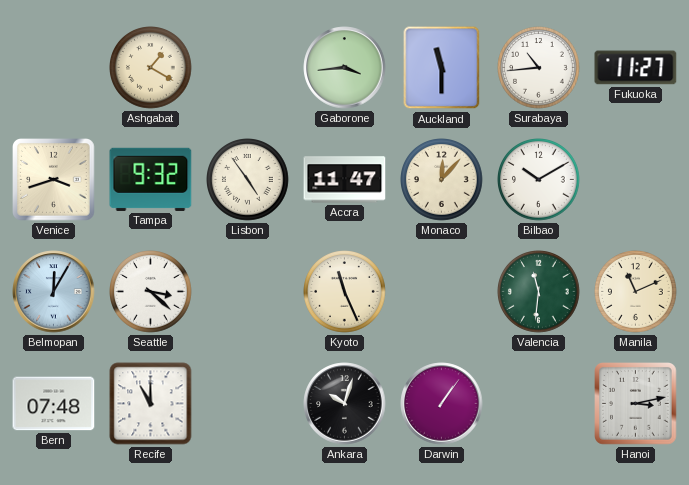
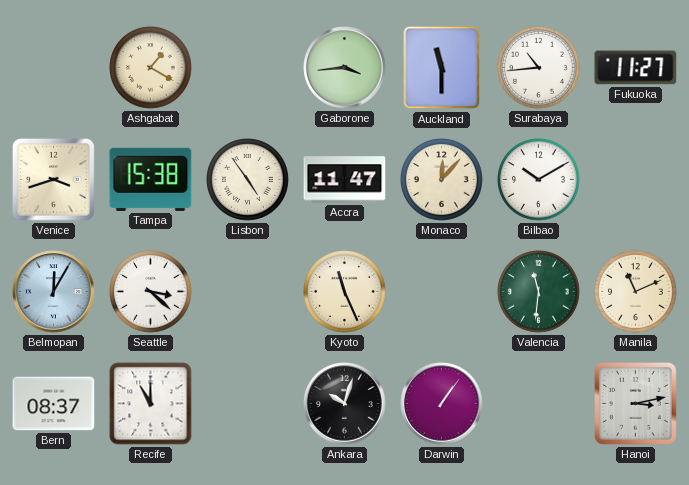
Tampa: 9:32 -> 15:38
Bern: 07:48 -> 08:37
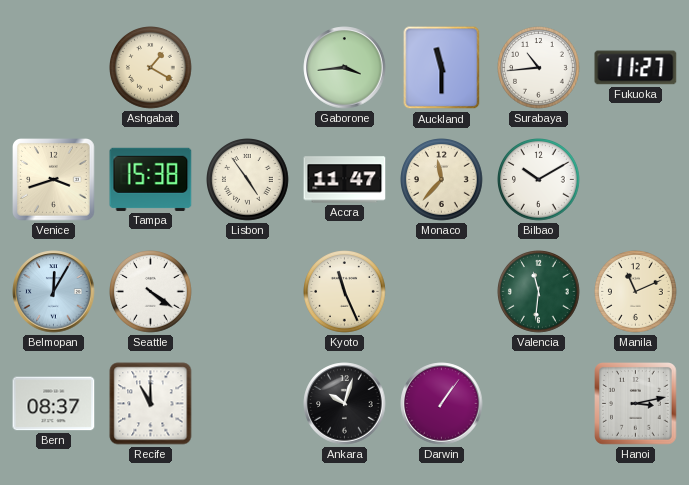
Monaco: 12:07 -> 11:37
Seattle: 3:22 -> 4:21
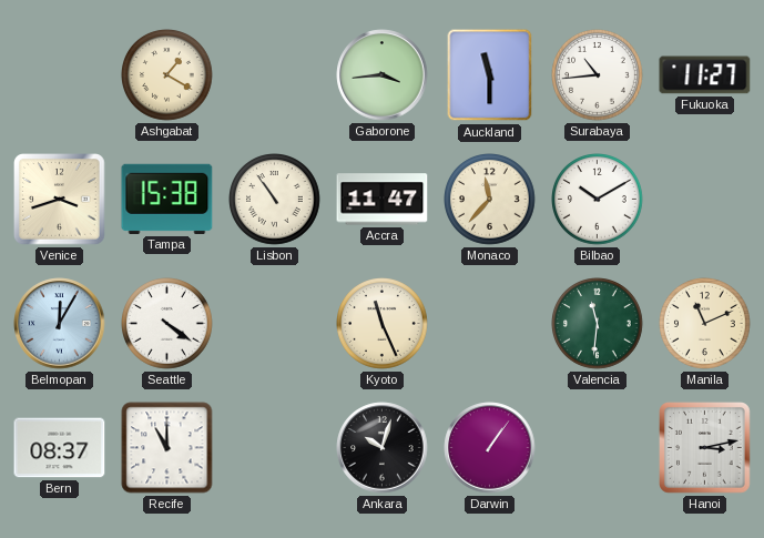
Lisbon: 4:54 -> 10:54
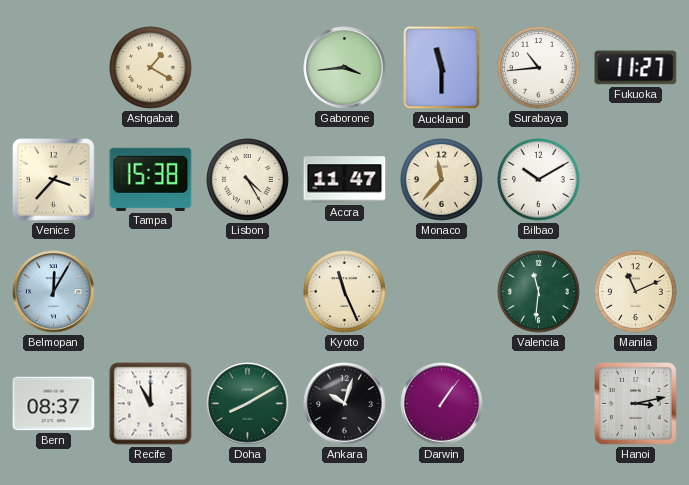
Venice: 3:42 -> 3:37
Lisbon: 10:54 -> 4:25
Seattle: 4:21 -> none
Doha: none -> 8:10
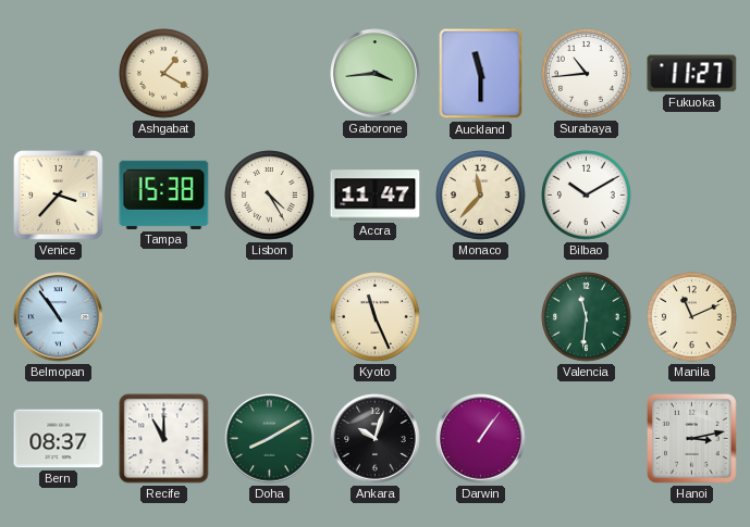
Belmopan: 12:05 -> 10:54
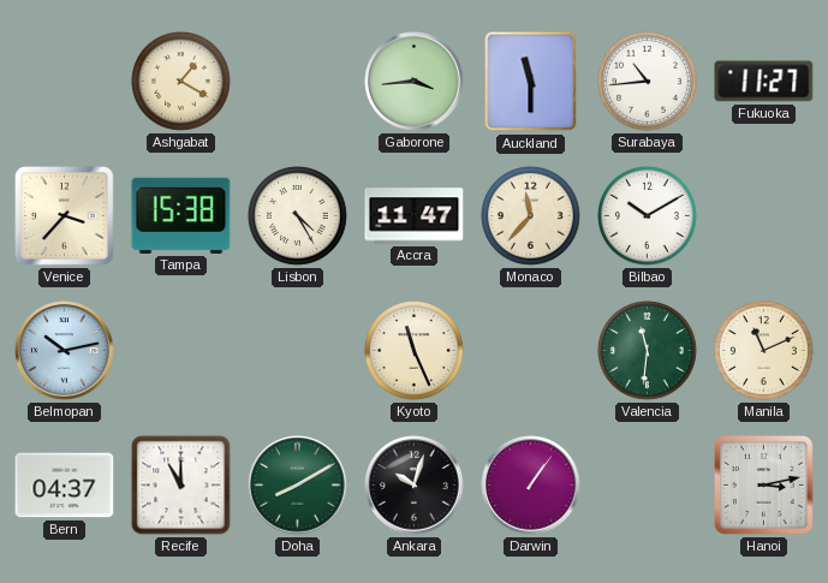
Belmopan: 10:54 -> 10:13
Bern: 08:37 -> 04:37
